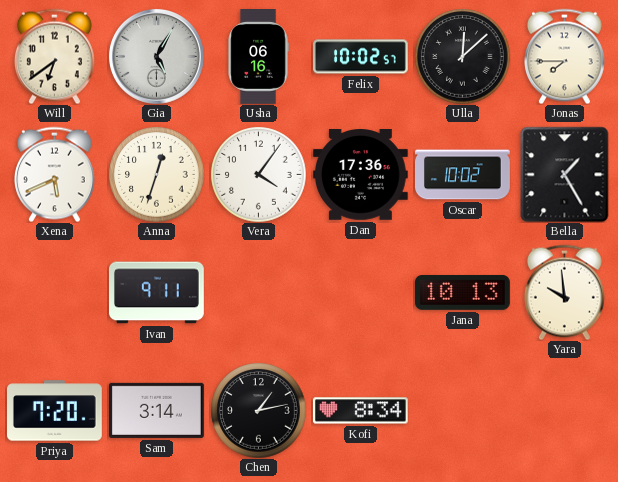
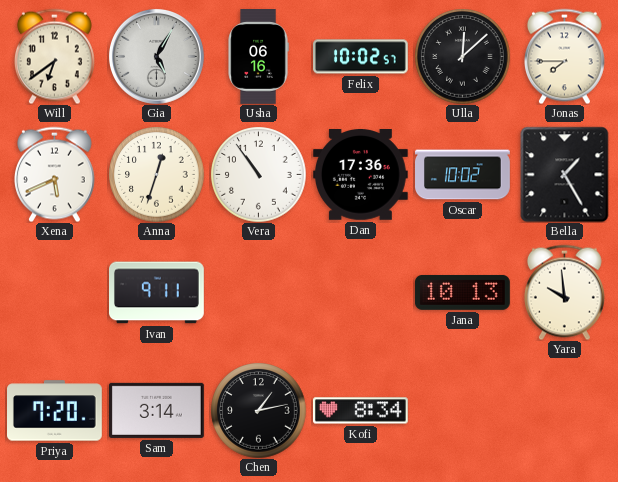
Vera: 4:06 -> 10:54
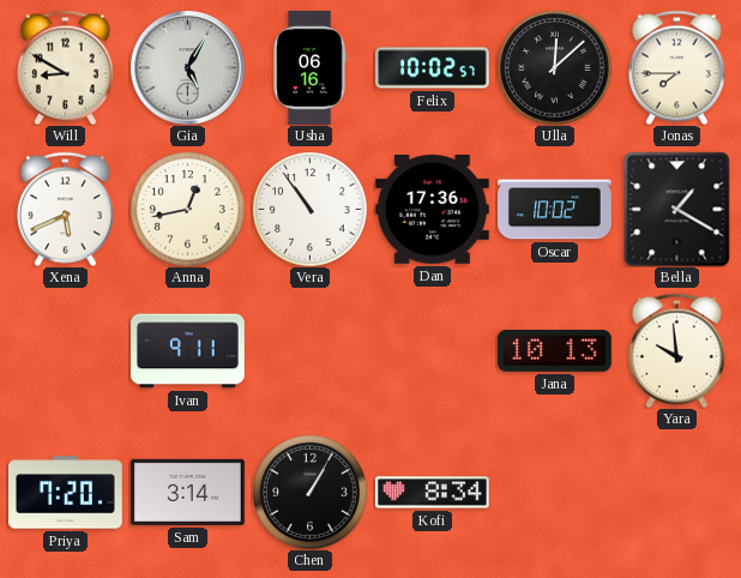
Will: 6:39 -> 8:50
Anna: 12:33 -> 12:43
Bella: 1:25 -> 1:20
Chen: 1:13 -> 1:05
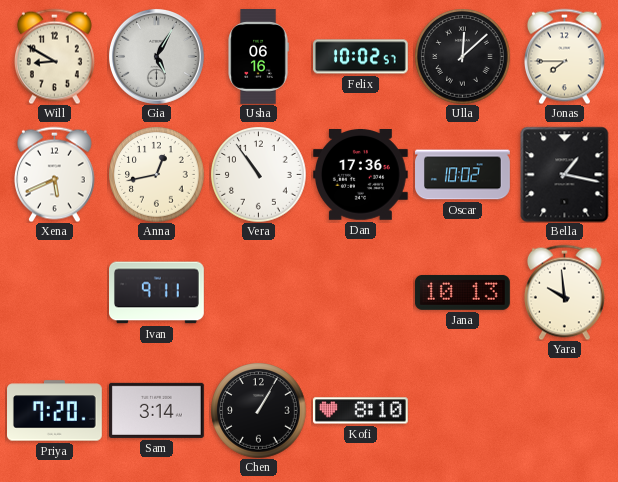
Bella: 1:20 -> 1:17
Kofi: 8:34 -> 8:10
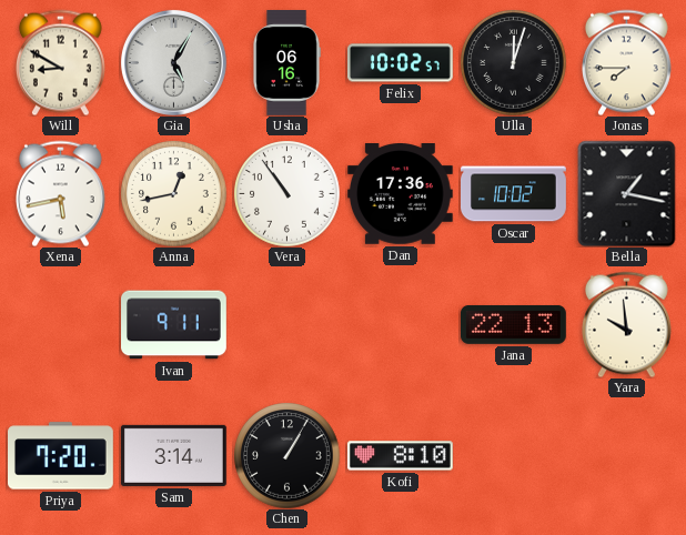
Ulla: 12:08 -> 12:03
Xena: 5:41 -> 5:43
Jana: 10:13 -> 22:13
